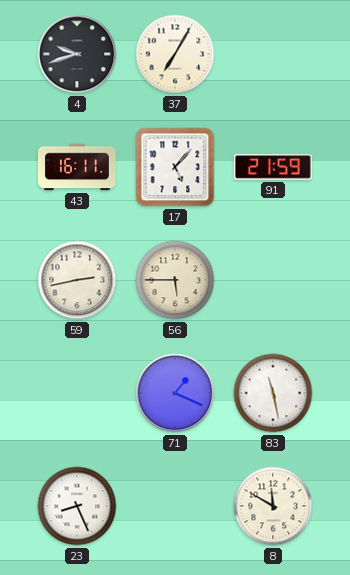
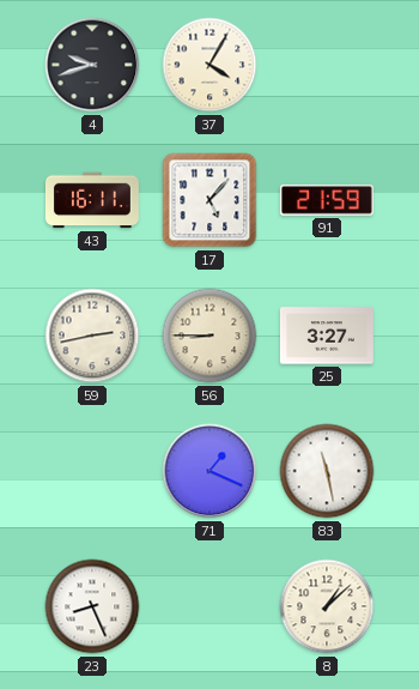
37: 7:05 -> 4:05
56: 5:45 -> 8:45
25: none -> 3:27
8: 11:50 -> 1:08
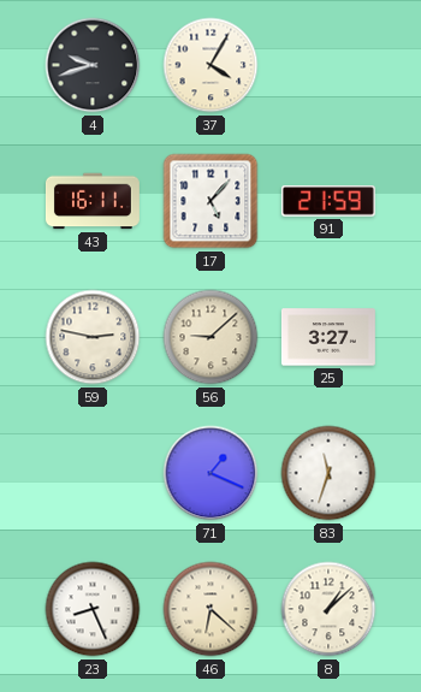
59: 2:43 -> 2:47
56: 8:45 -> 9:08
83: 11:28 -> 11:33
46: none -> 6:22
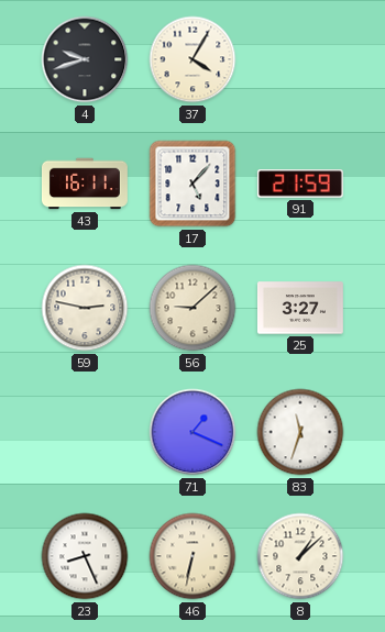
46: 6:22 -> 6:32
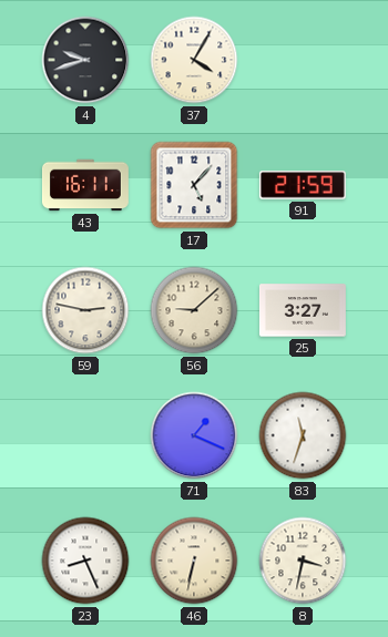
8: 1:08 -> 3:32
